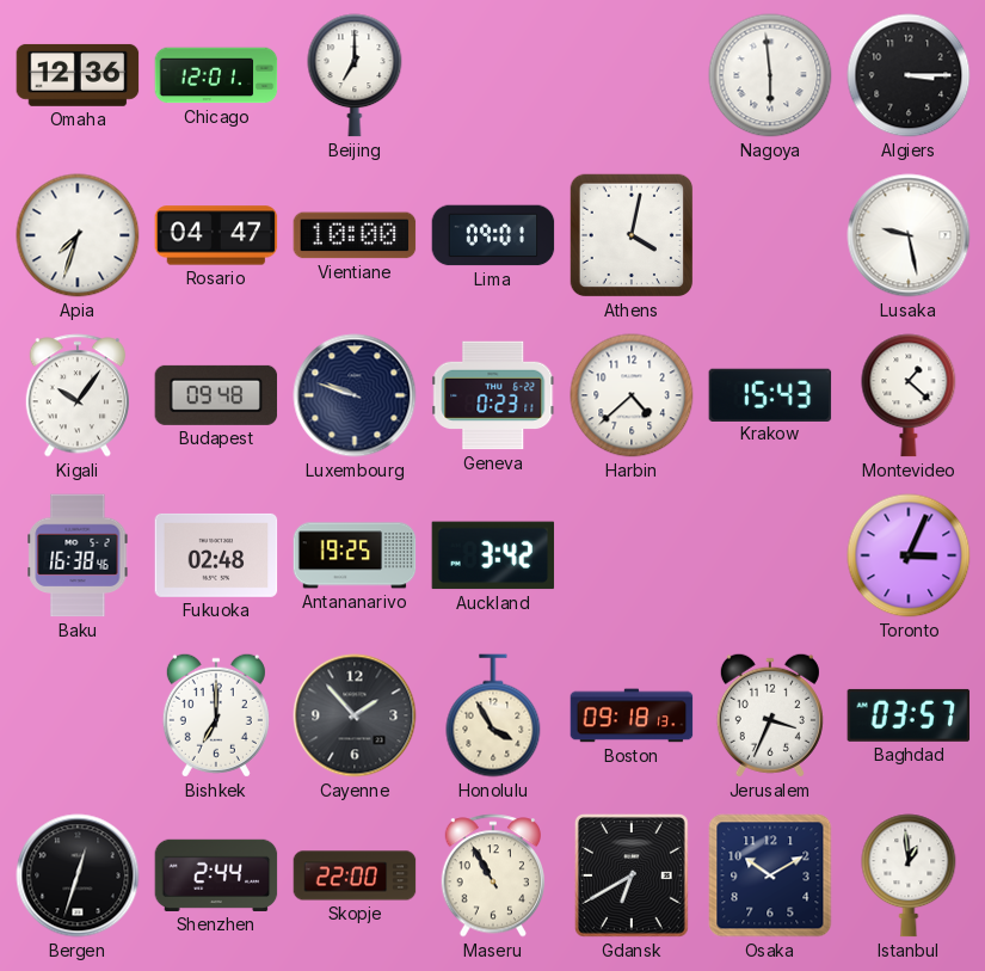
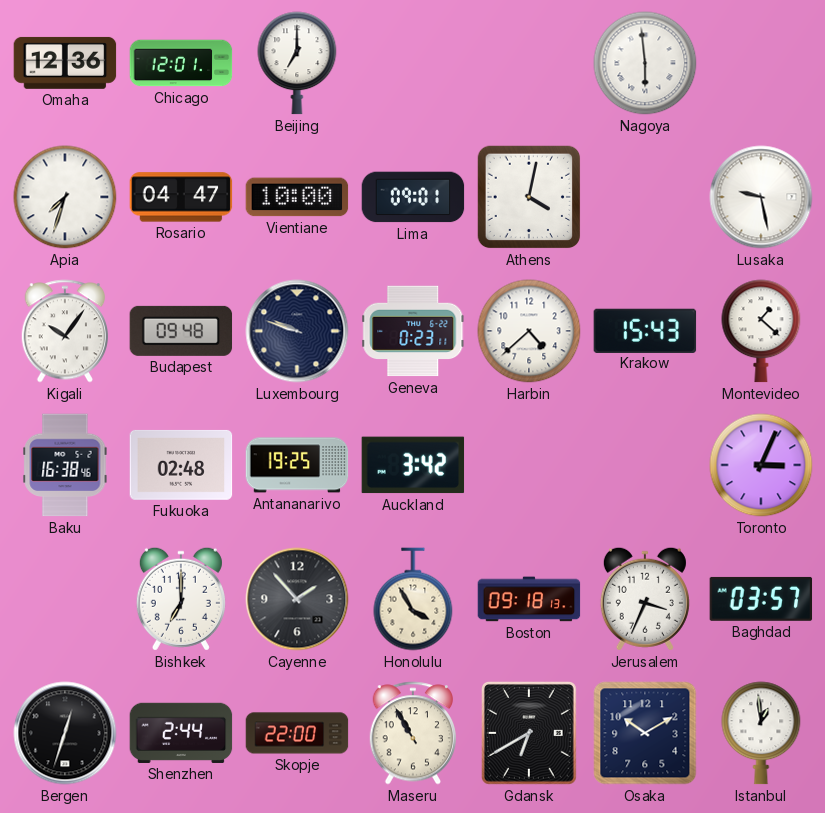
Algiers: 3:15 -> none
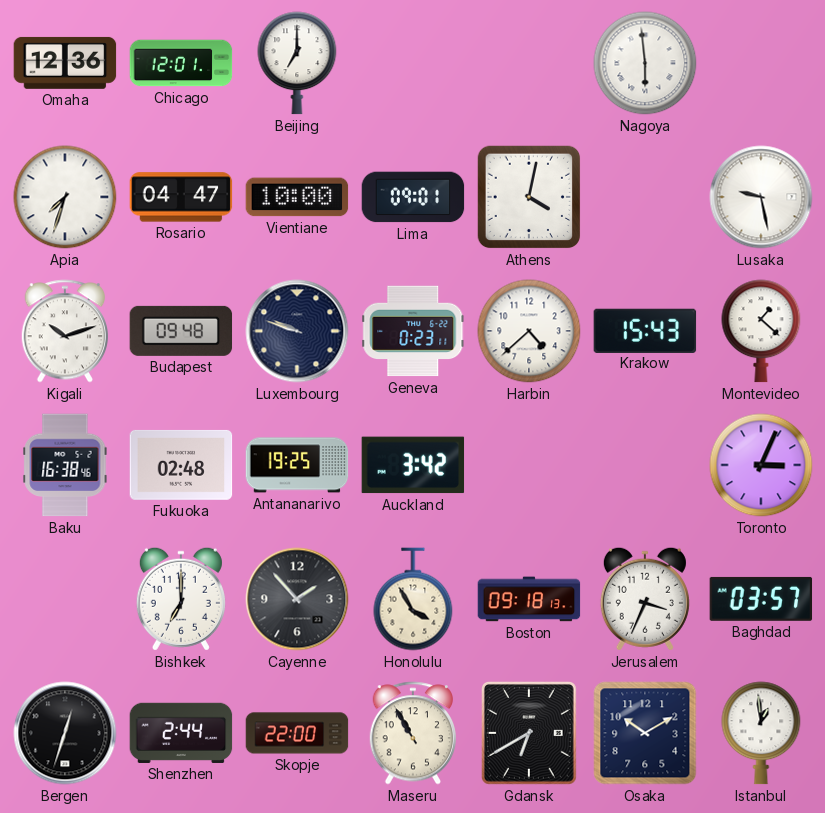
Kigali: 10:06 -> 10:12
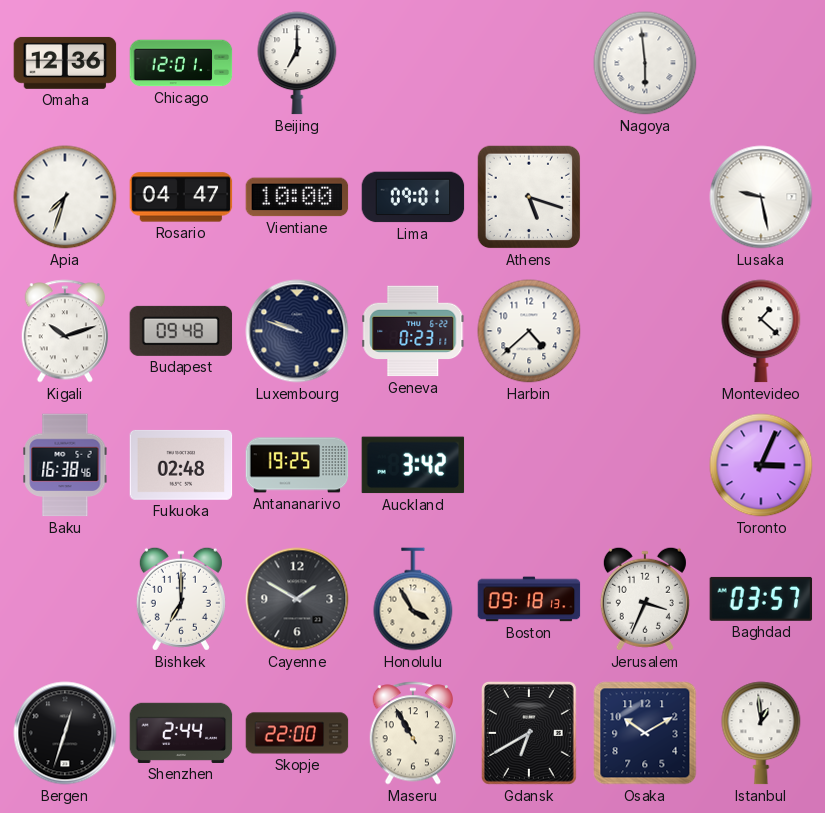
Athens: 4:02 -> 5:18
Krakow: 15:43 -> none
Cayenne: 1:53 -> 1:50
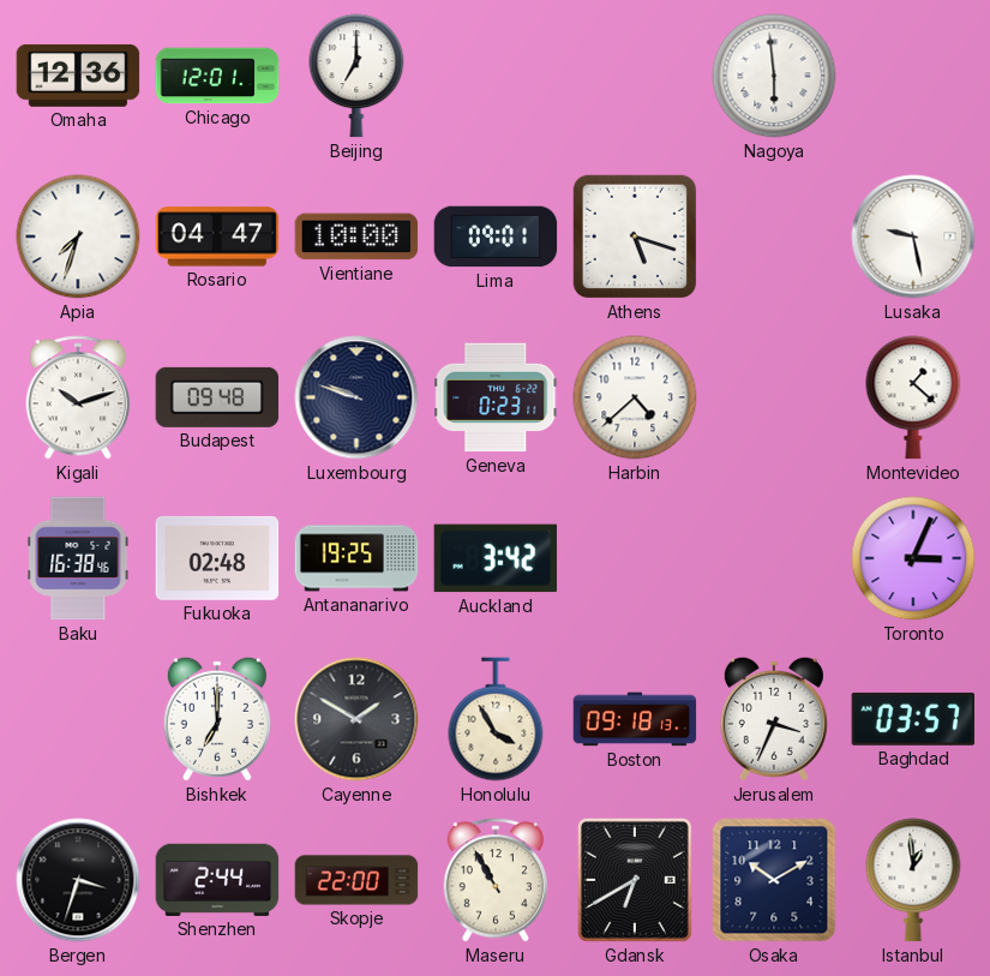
Bergen: 12:33 -> 3:33
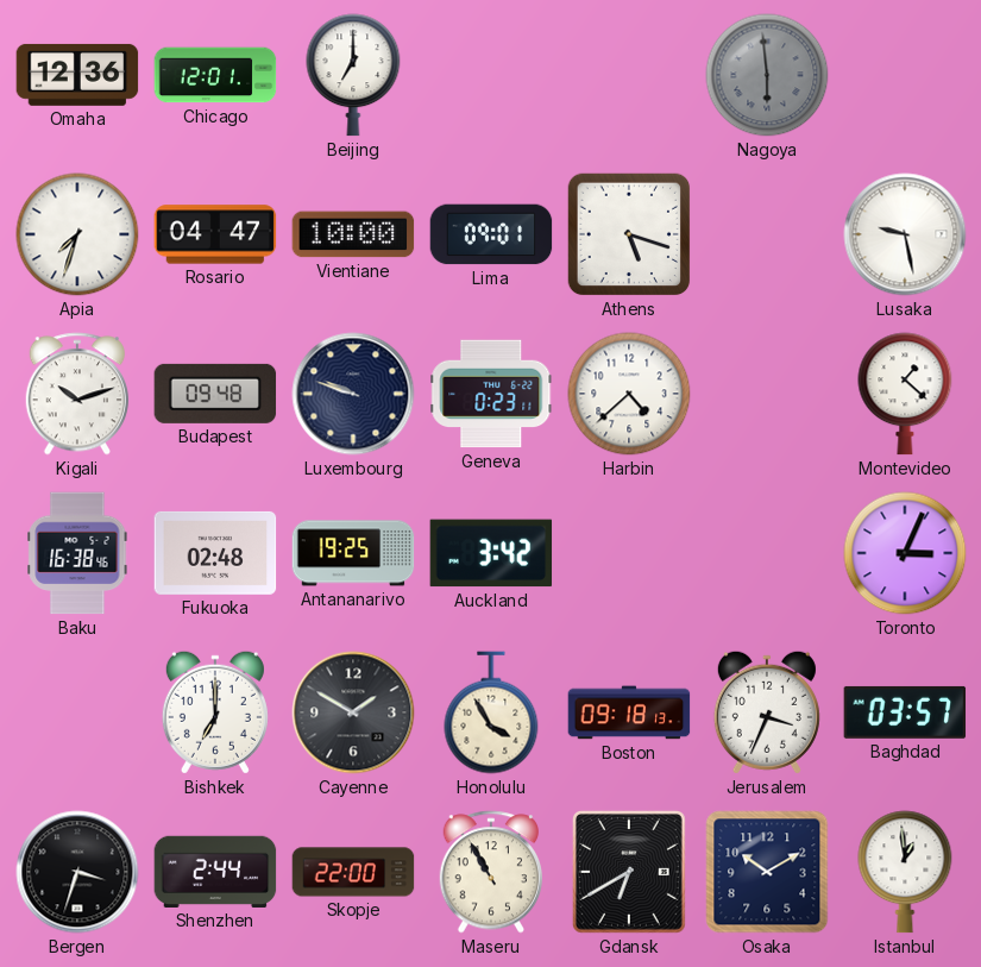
Nagoya dial: white -> grey
